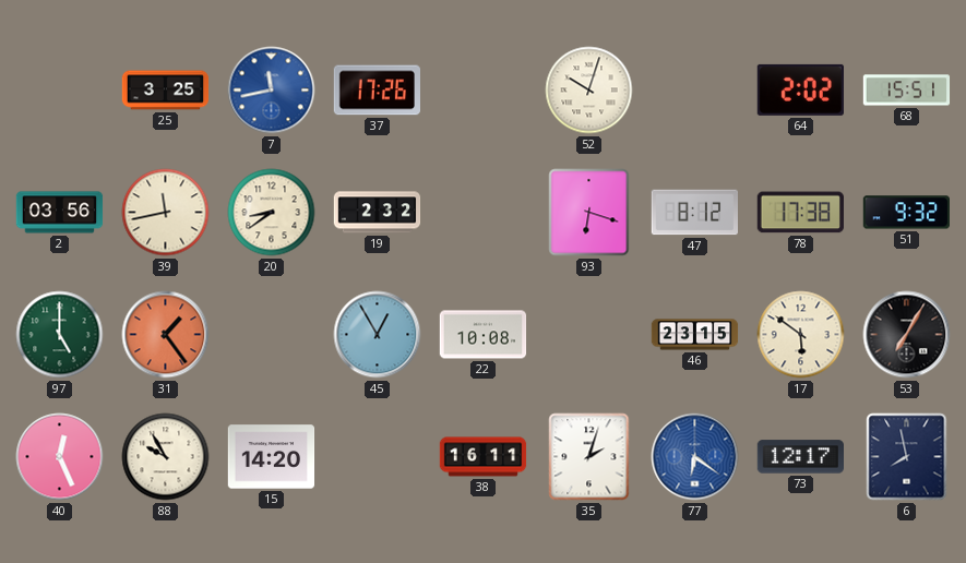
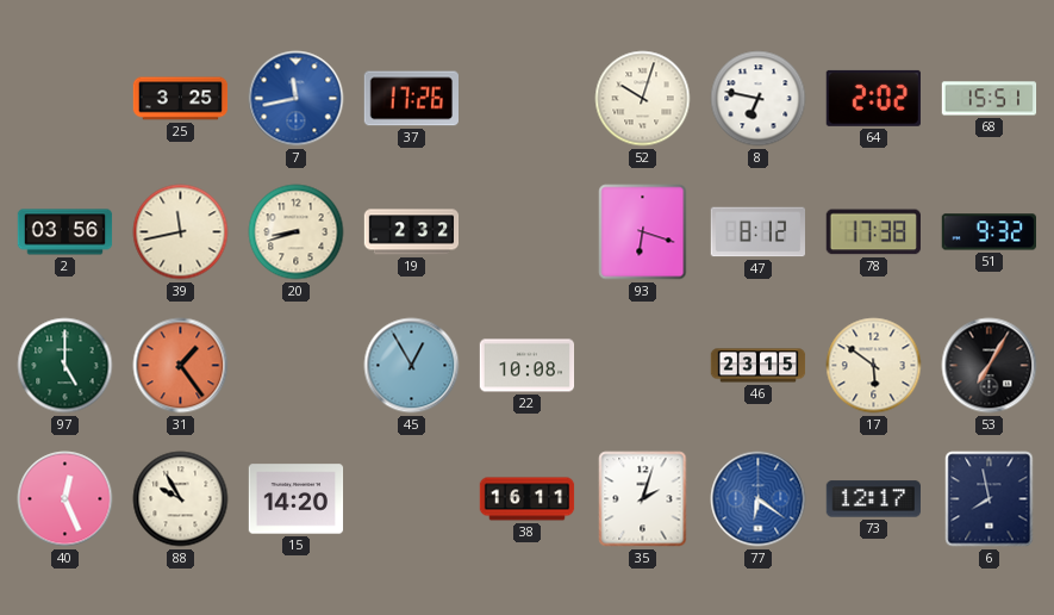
8: none -> 6:47
20: 8:39 -> 8:42
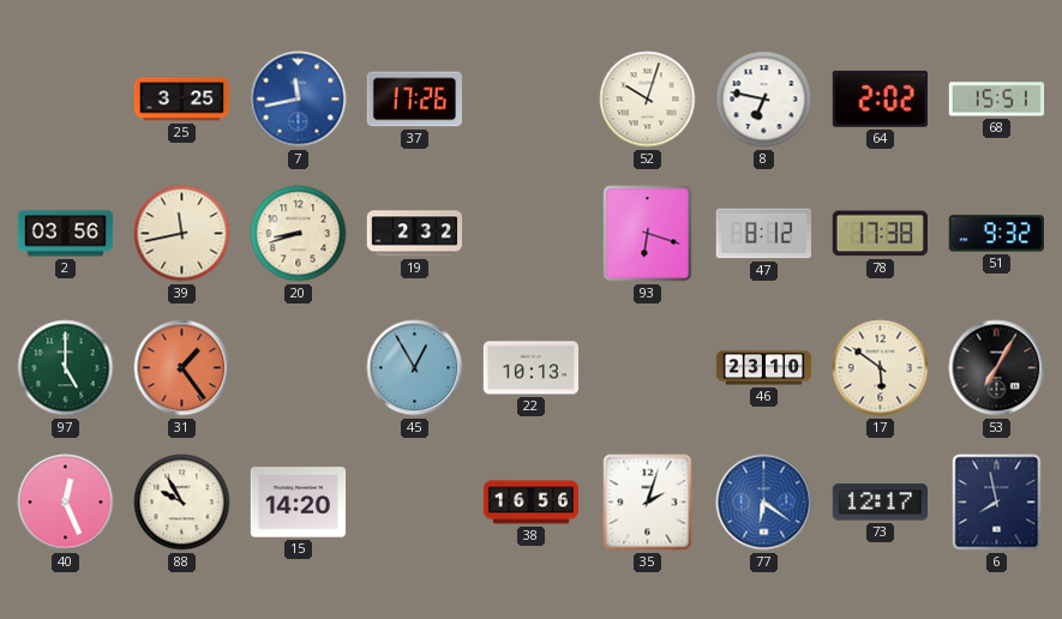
22: 10:08 -> 10:13
46: 23:15 -> 23:10
38: 16:11 -> 16:56
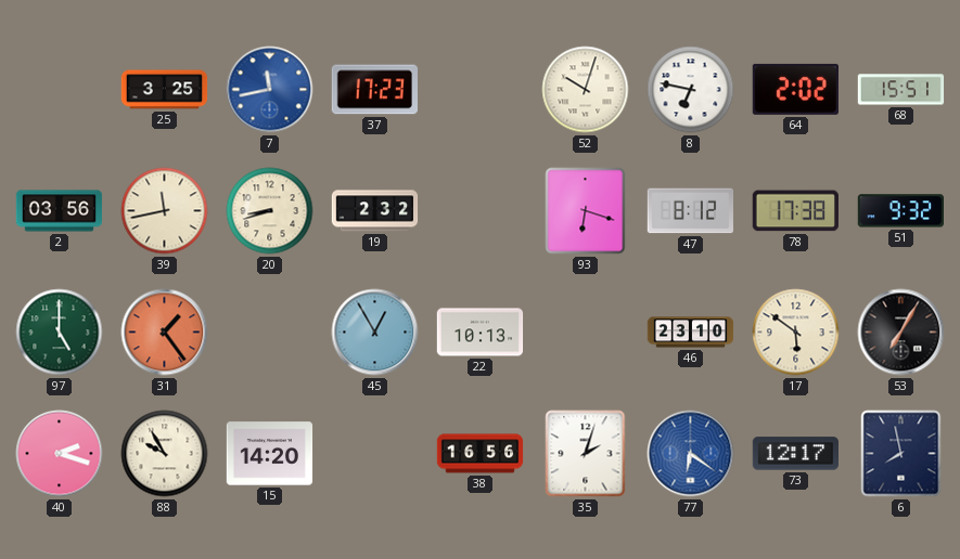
37: 17:26 -> 17:23
40: 12:26 -> 2:18
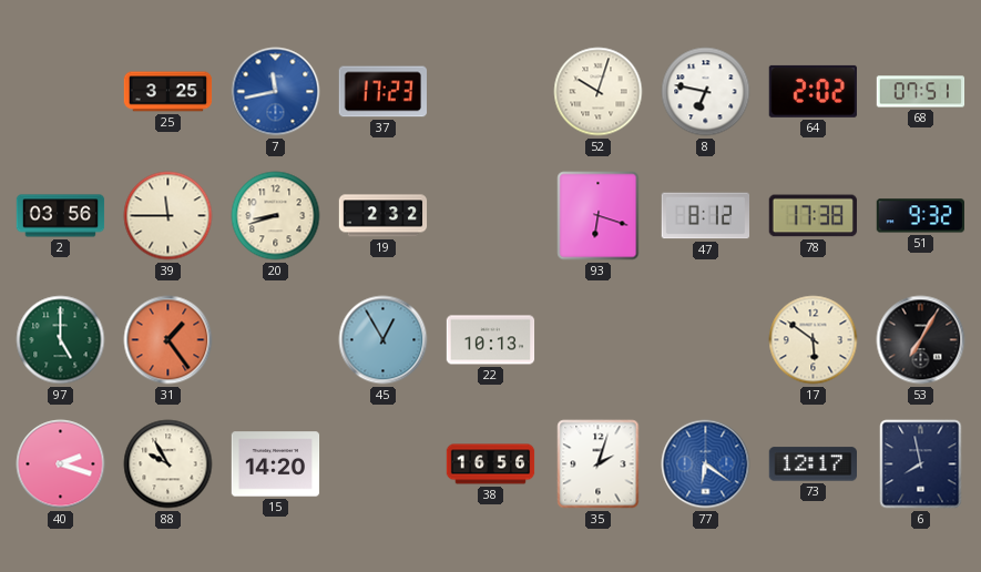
68: 15:51 -> 07:51
39: 11:43 -> 11:45
46: 23:10 -> none
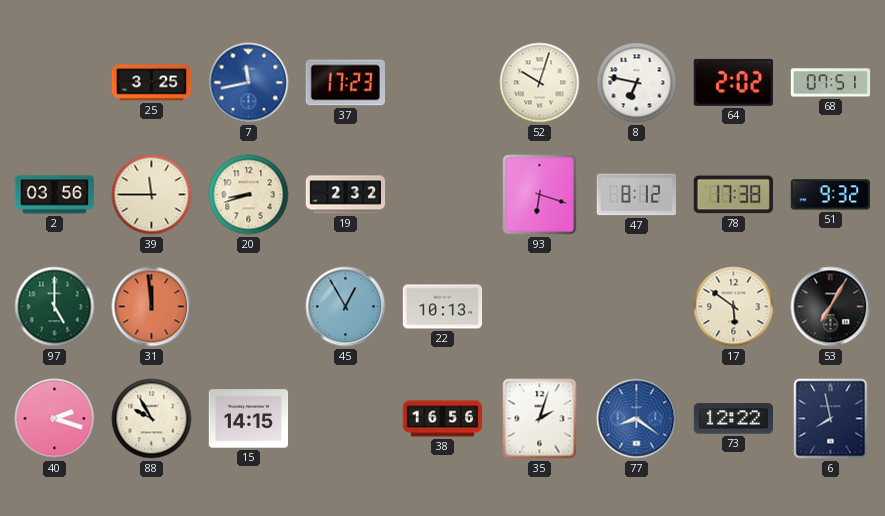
31: 1:24 -> 11:59
15: 14:20 -> 14:15
77: 6:21 -> 8:21
73: 12:17 -> 12:22
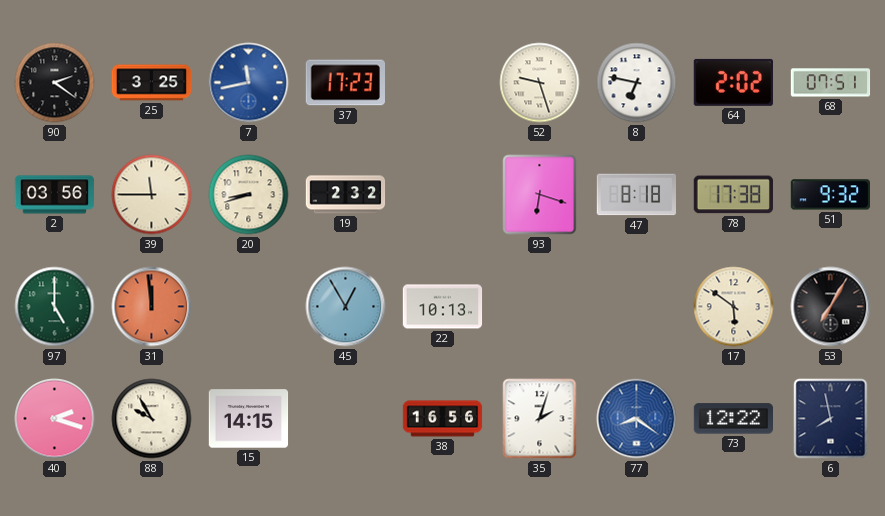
90: none -> 2:21
52: 10:03 -> 9:27
47: 8:12 -> 8:18
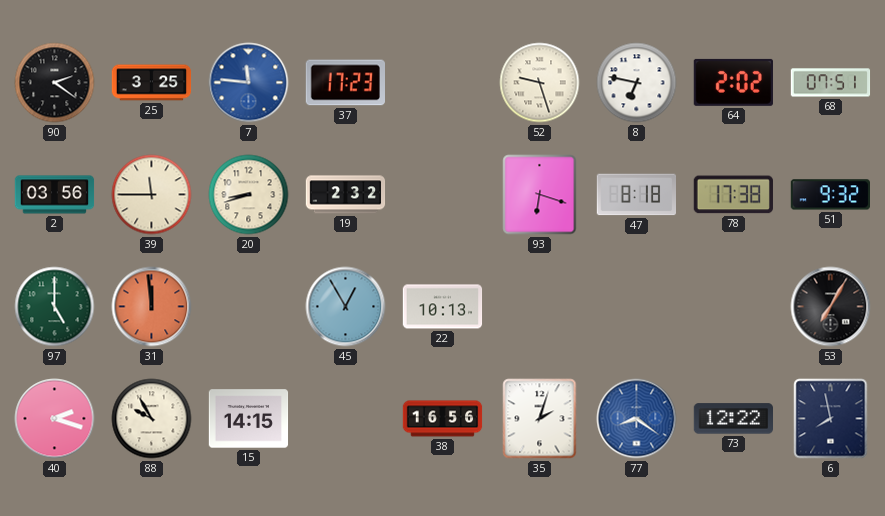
7: 11:43 -> 11:46
17: 5:51 -> none
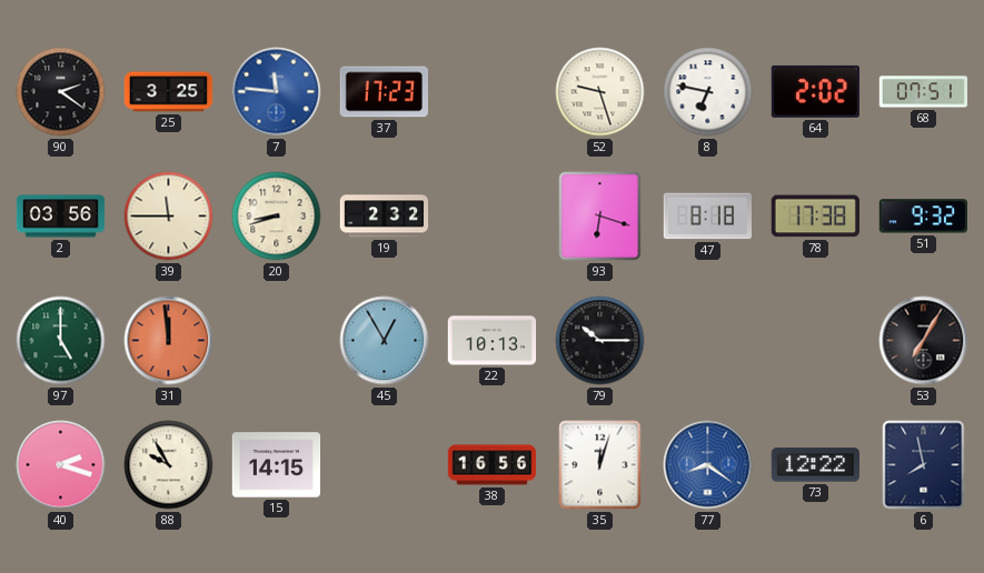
79: none -> 10:15
35: 2:03 -> 12:03
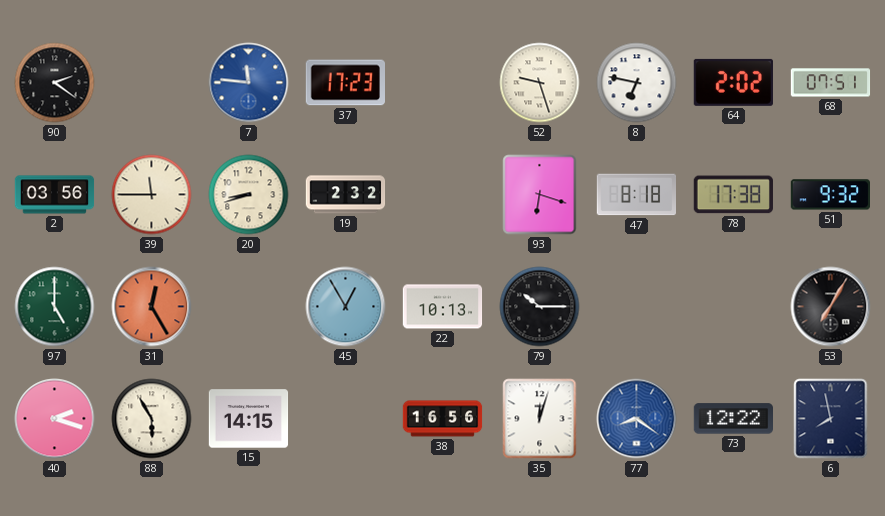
25: 3:25 -> none
31: 11:59 -> 12:25
88: 9:55 -> 5:55
